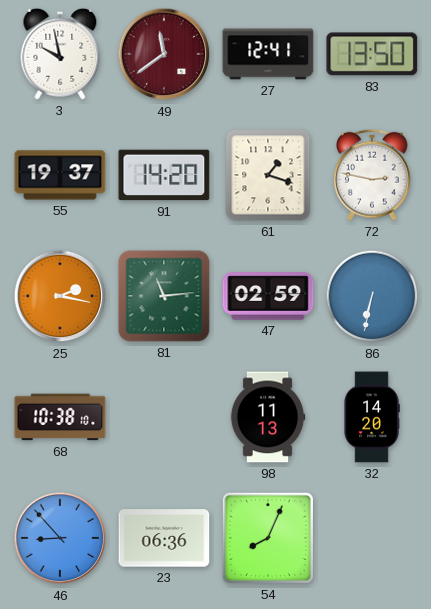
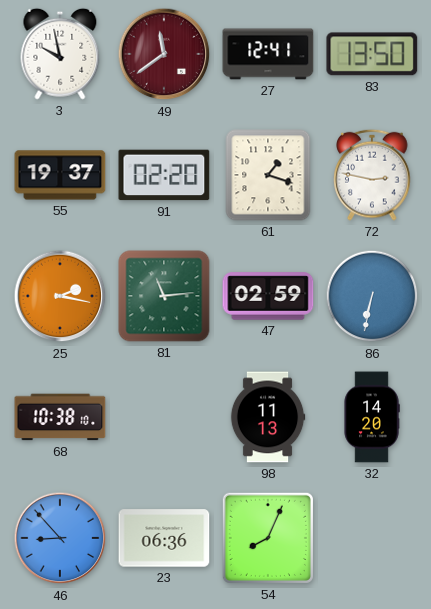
91: 14:20 -> 02:20
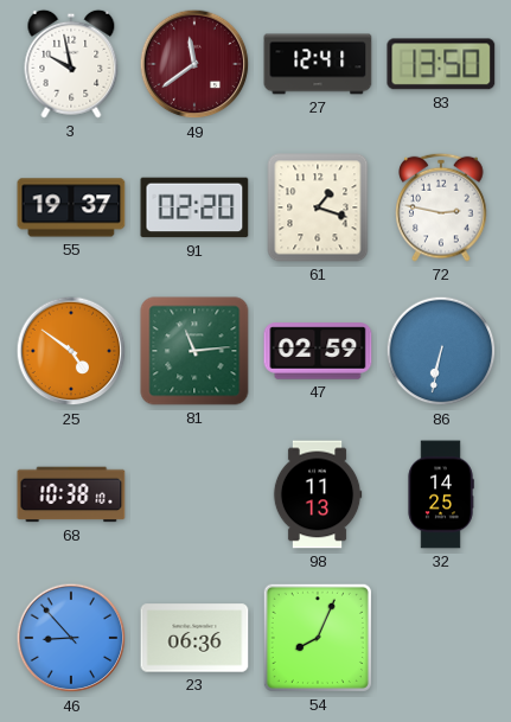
25: 2:17 -> 4:51
32: 14:20 -> 14:25
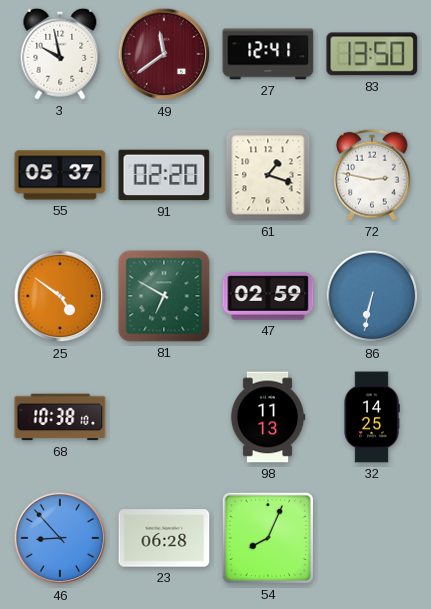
55: 19:37 -> 05:37
81: 11:14 -> 6:50
23: 06:36 -> 06:28
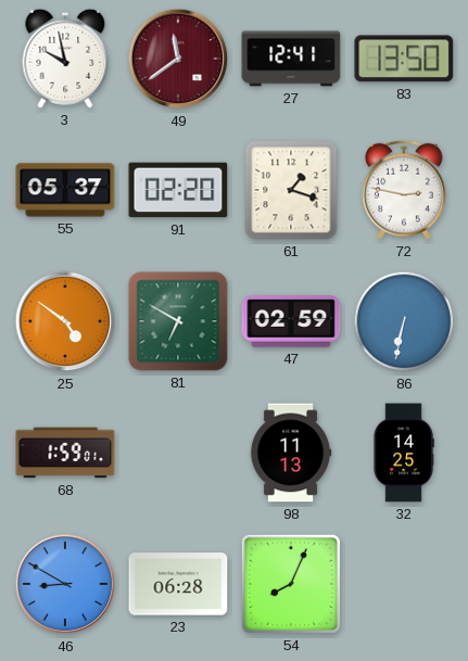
68: 10:38 -> 1:59
46: 8:53 -> 8:50
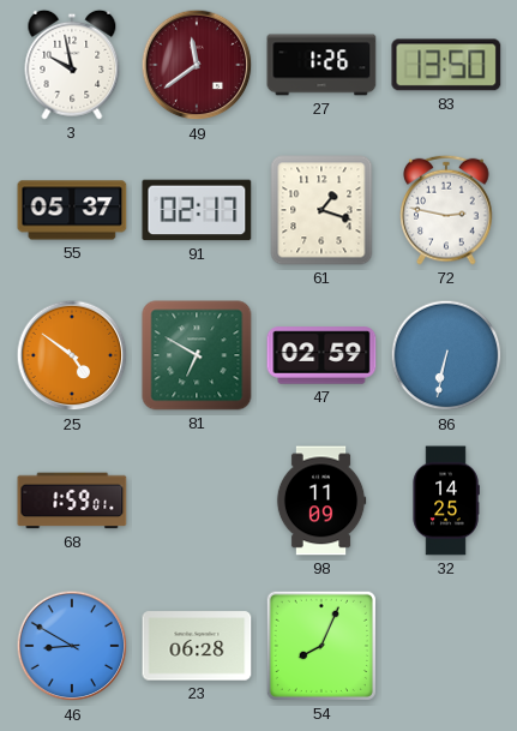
27: 12:41 -> 1:26
91: 02:20 -> 02:17
98: 11:13 -> 11:09
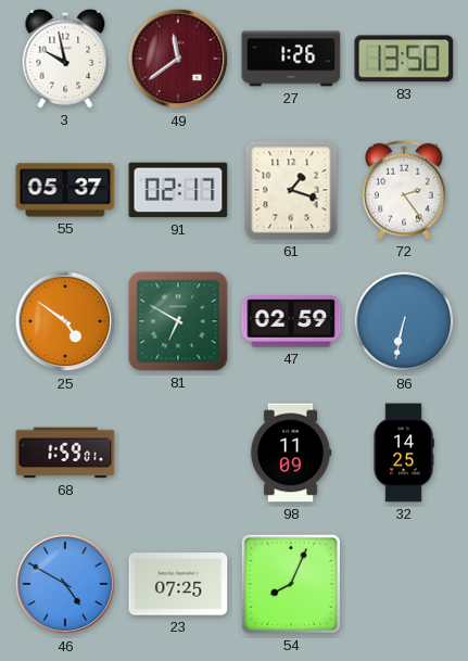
72: 2:47 -> 2:24
46: 8:50 -> 4:50
23: 06:28 -> 07:25
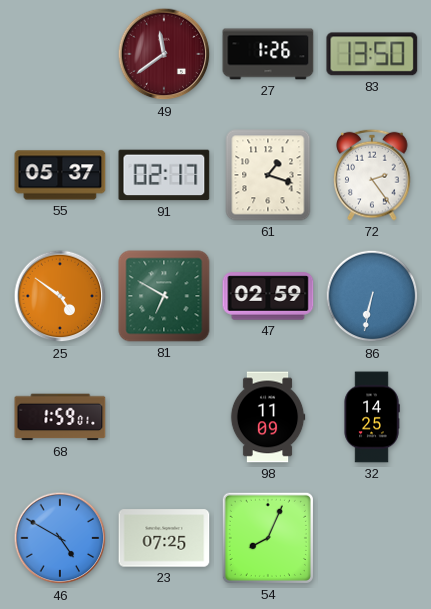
3: 9:58 -> none
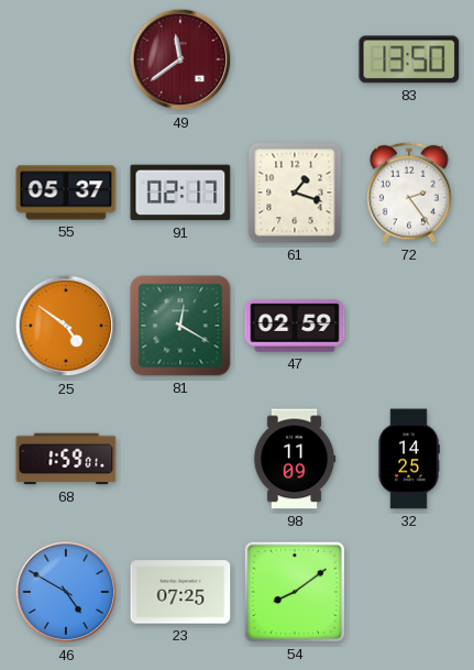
27: 1:26 -> none
81: 6:50 -> 12:20
86: 6:32 -> none
54: 8:04 -> 8:09
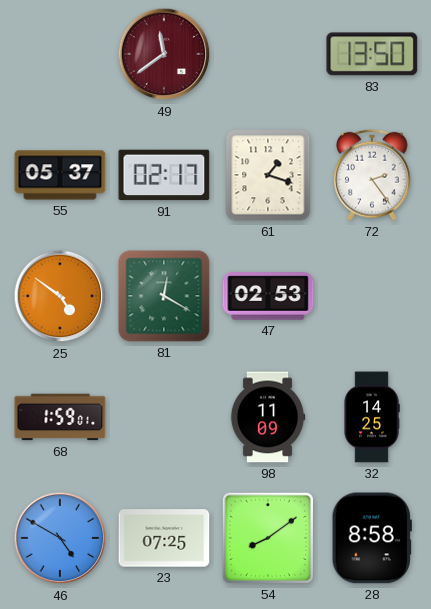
47: 02:59 -> 02:53
28: none -> 8:58
